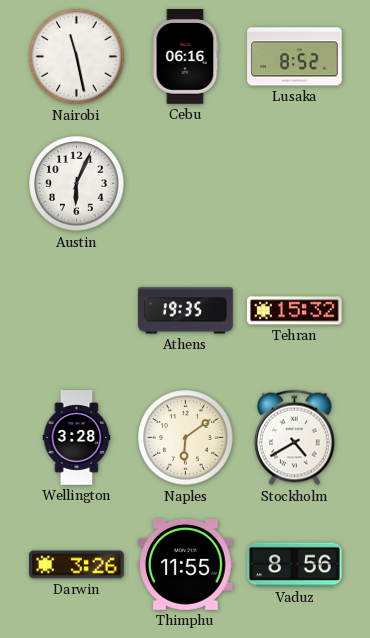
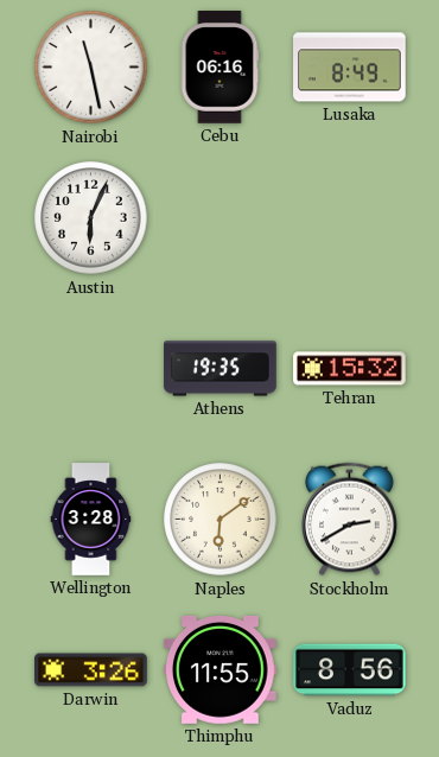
Lusaka: 8:52 -> 8:49
Stockholm: 4:40 -> 2:40
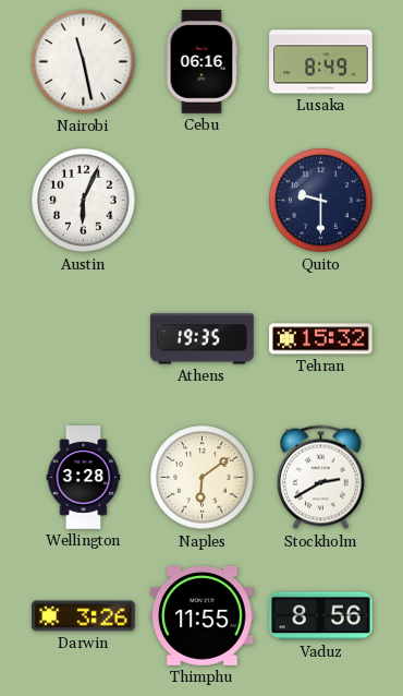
Quito: none -> 9:30
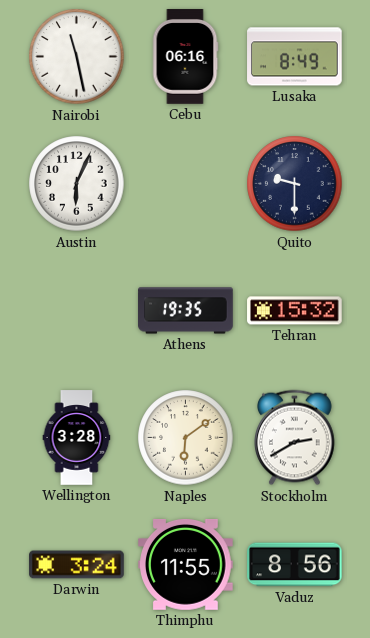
Darwin: 3:26 -> 3:24
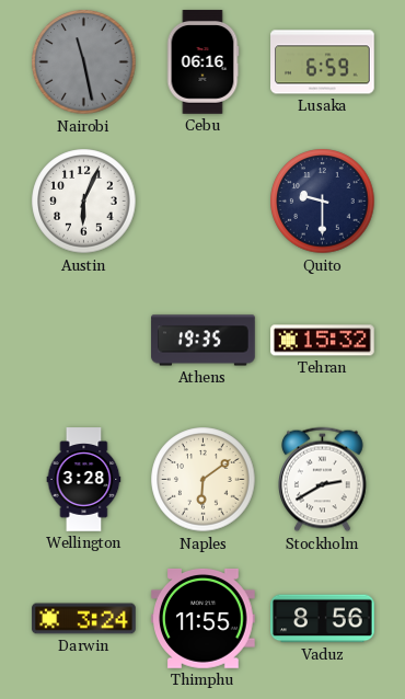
Nairobi dial: white -> grey
Lusaka: 8:49 -> 6:59
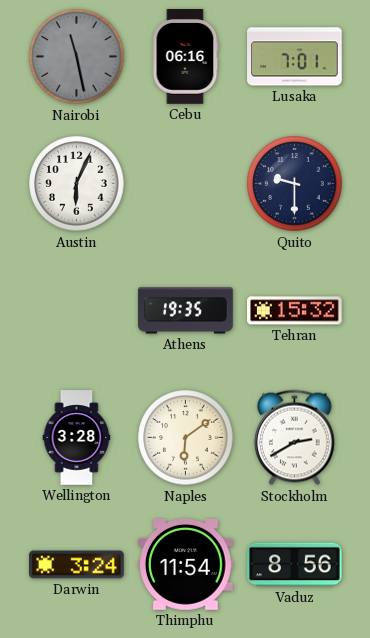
Lusaka: 6:59 -> 7:01
Thimphu: 11:55 -> 11:54
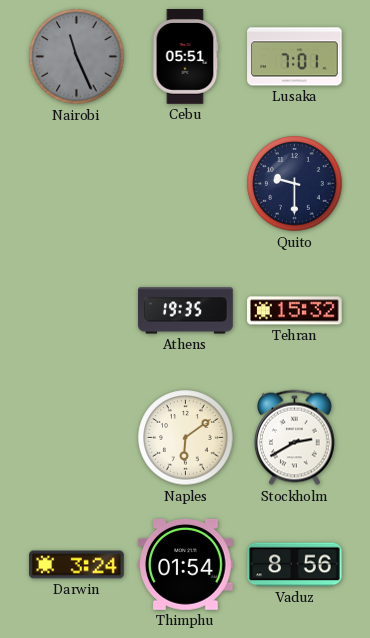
Nairobi: 11:28 -> 11:26
Cebu: 06:16 -> 05:51
Austin: 6:04 -> none
Wellington: 3:28 -> none
Thimphu: 11:54 -> 01:54
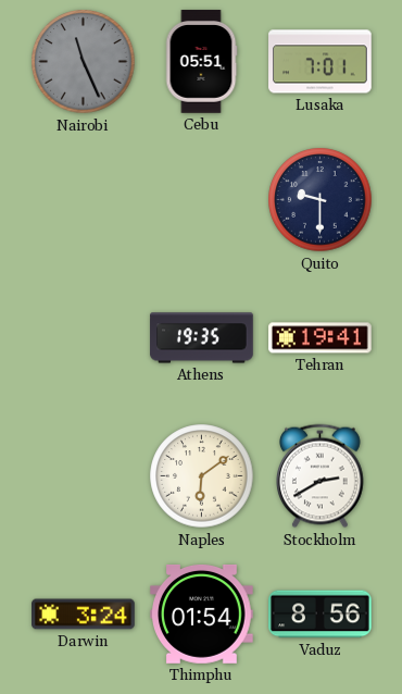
Tehran: 15:32 -> 19:41
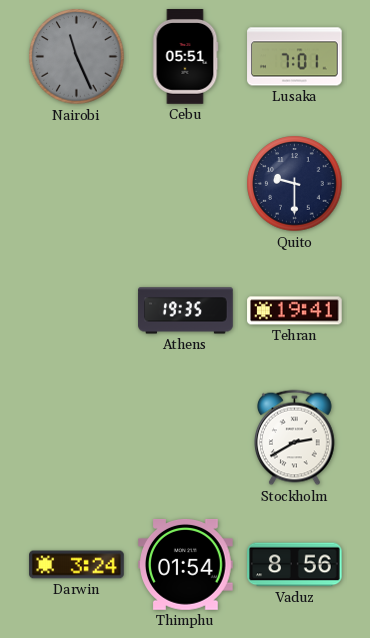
Naples: 6:09 -> none
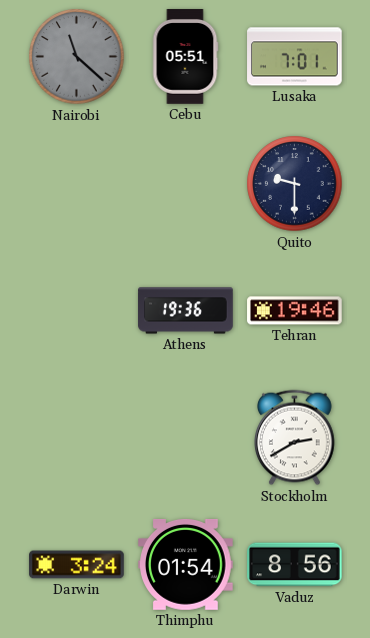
Nairobi: 11:26 -> 11:22
Athens: 19:35 -> 19:36
Tehran: 19:41 -> 19:46
